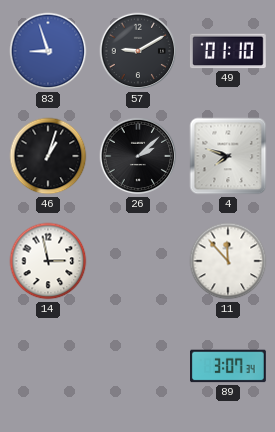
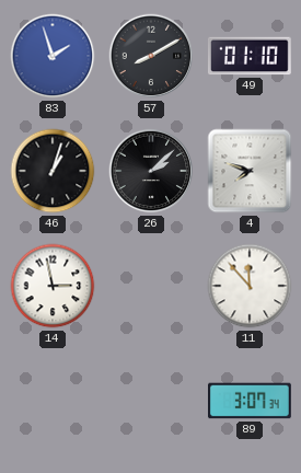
83: 8:57 -> 1:57
57: 9:10 -> 8:10
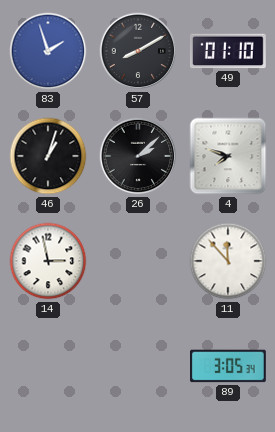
89: 3:07 -> 3:05
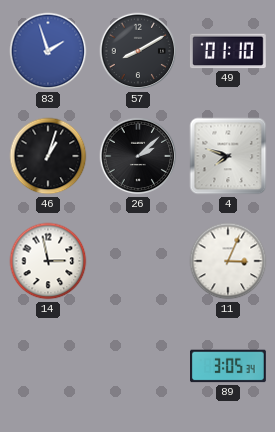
11: 11:53 -> 3:04
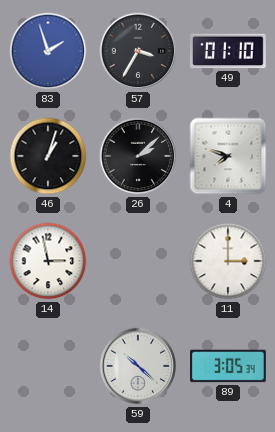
57: 8:10 -> 3:35
11: 3:04 -> 3:00
59: none -> 10:22
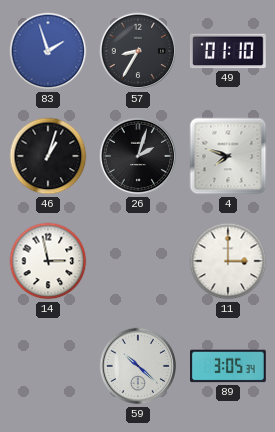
57: 3:35 -> 8:35
26: 2:08 -> 2:03
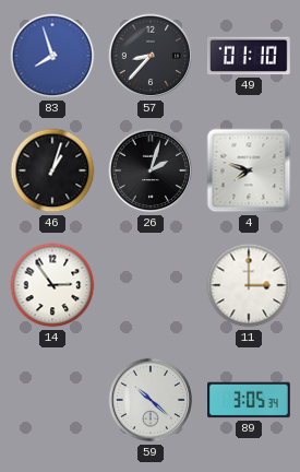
83: 1:57 -> 7:57
57: 8:35 -> 8:37
14: 2:58 -> 2:54
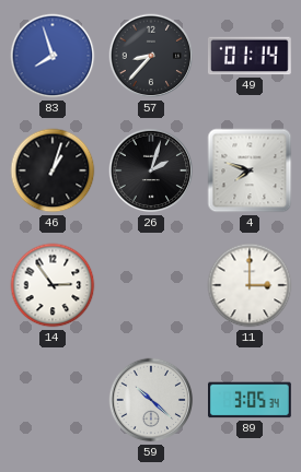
49: 01:10 -> 01:14
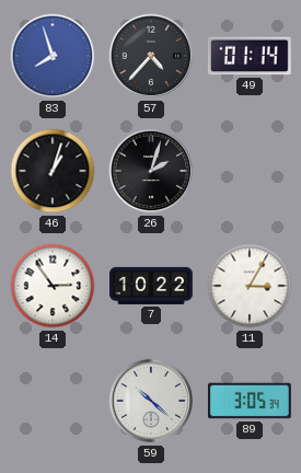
57: 8:37 -> 4:37
4: 7:48 -> none
7: none -> 10:22
11: 3:00 -> 3:05
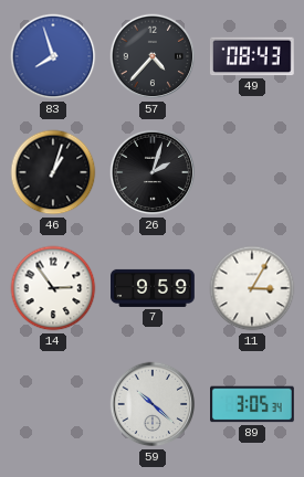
49: 01:14 -> 08:43
7: 10:22 -> 9:59
